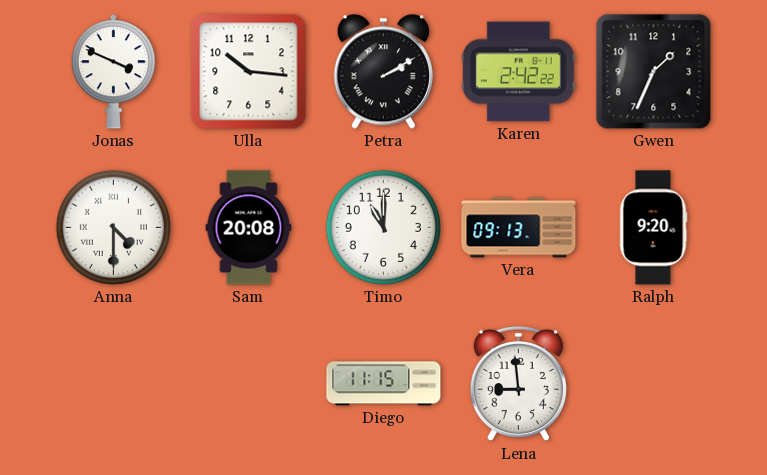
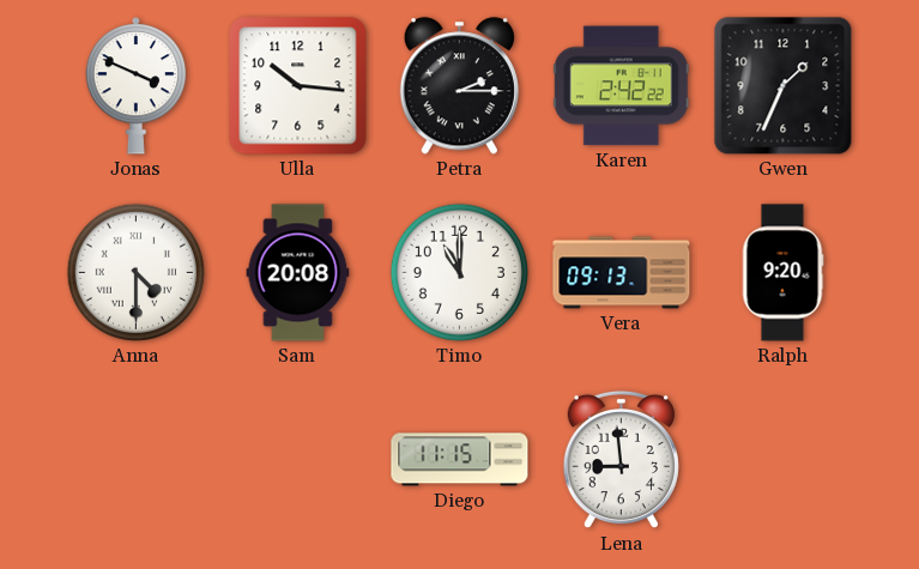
Petra: 2:10 -> 2:15
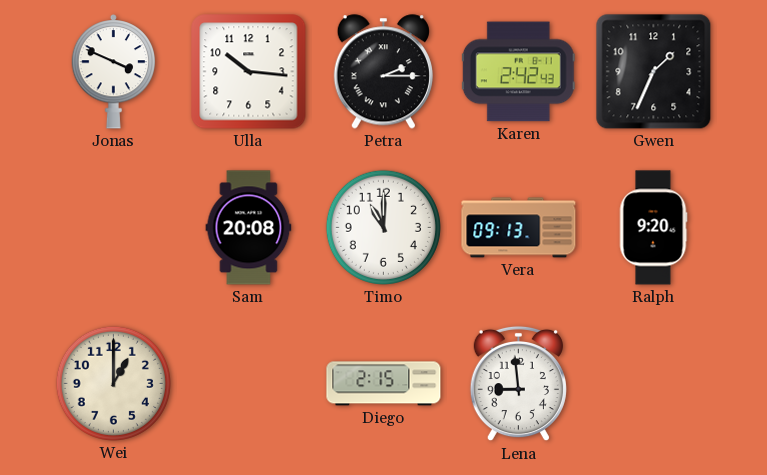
Karen: 2:42:22 -> 2:42:43
Anna: 4:30 -> none
Wei: none -> 1:00
Diego: 11:15 -> 2:15
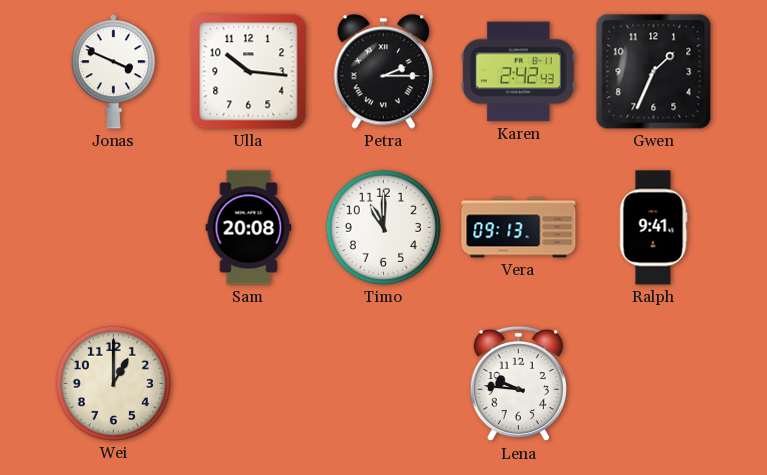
Ralph: 9:20 -> 9:41
Diego: 2:15 -> none
Lena: 8:59 -> 9:46
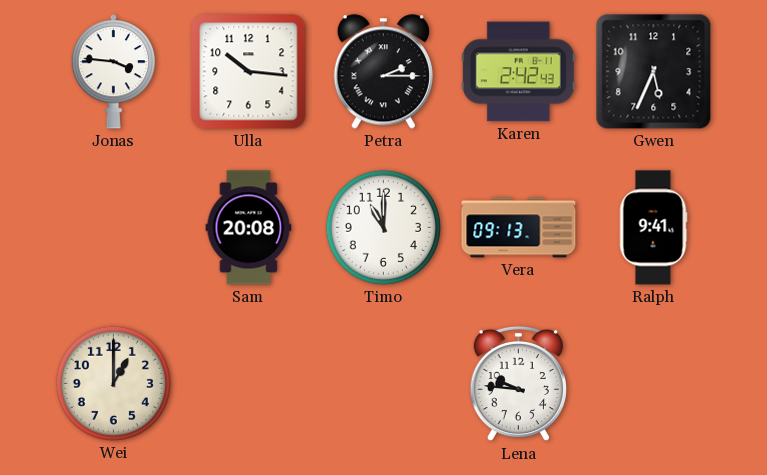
Jonas: 3:49 -> 3:46
Gwen: 1:34 -> 5:34
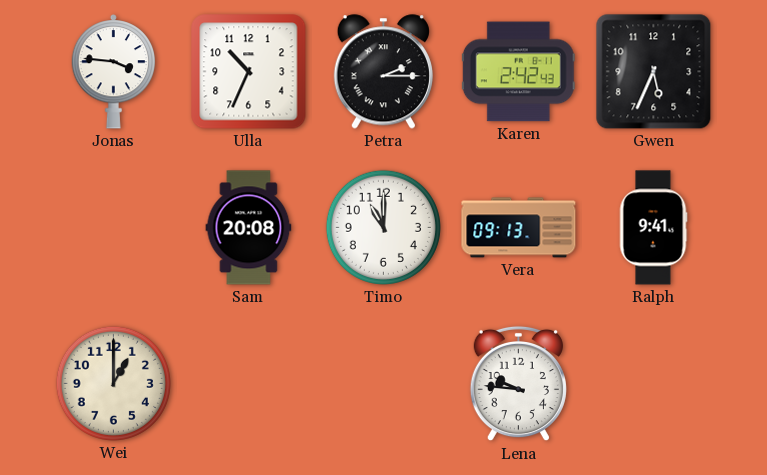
Ulla: 10:16 -> 10:34
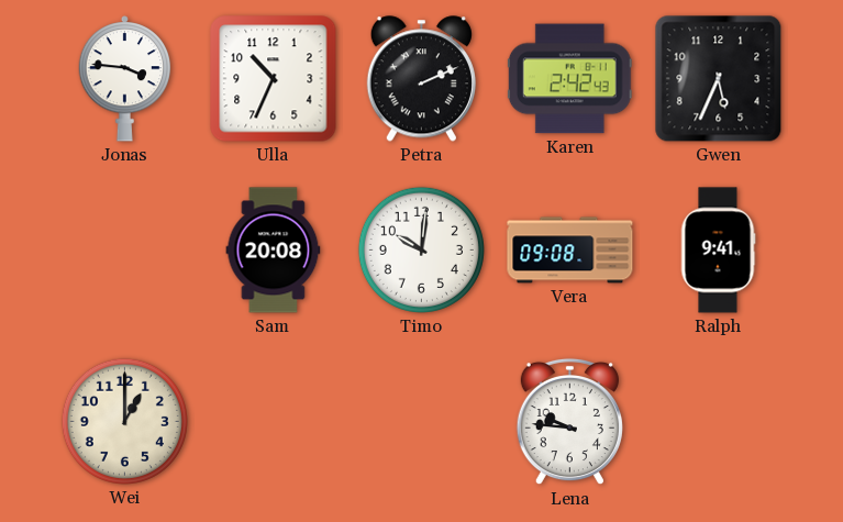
Petra: 2:15 -> 2:11
Timo: 11:00 -> 10:01
Vera: 09:13 -> 09:08
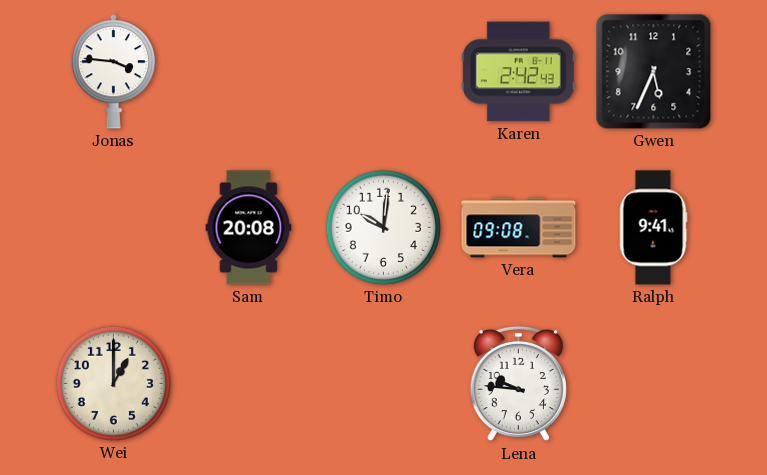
Ulla: 10:34 -> none
Petra: 2:11 -> none
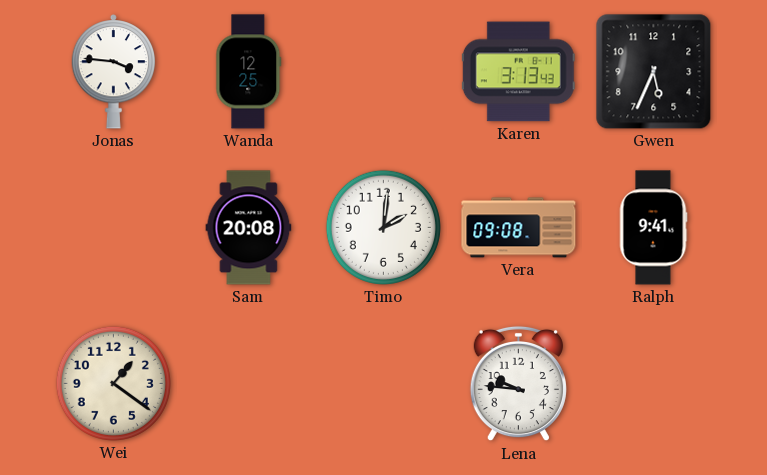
Wanda: none -> 12:25
Karen: 2:42 -> 3:13
Timo: 10:01 -> 2:01
Wei: 1:00 -> 1:21
